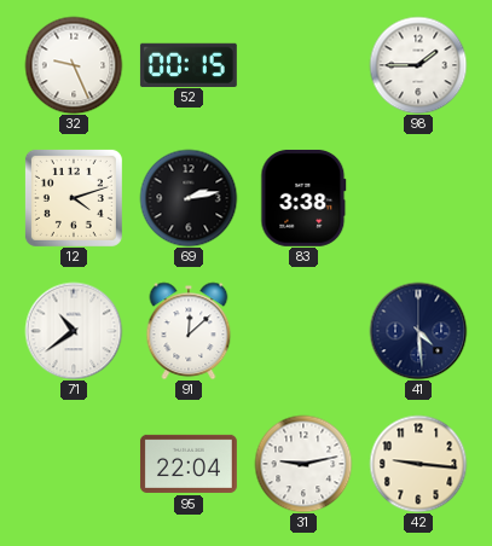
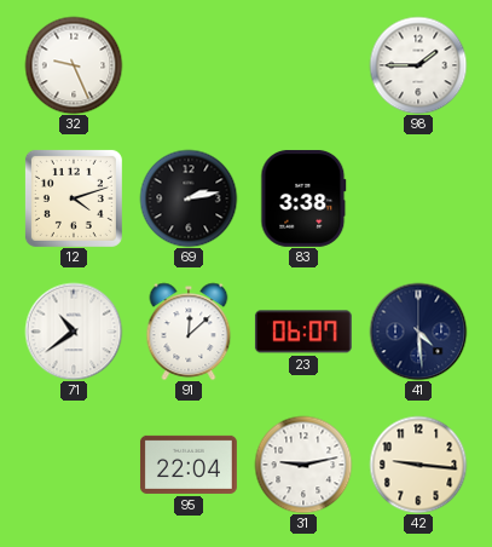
52: 00:15 -> none
23: none -> 06:07
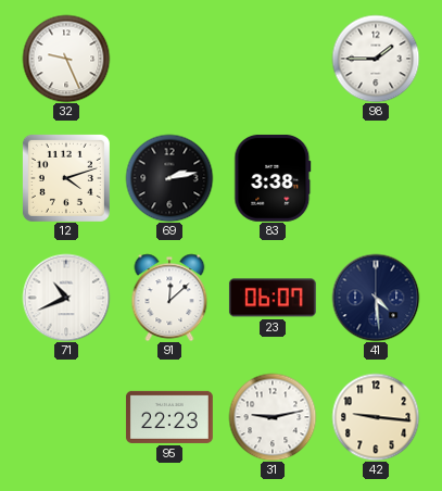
71: 10:39 -> 10:41
95: 22:04 -> 22:23
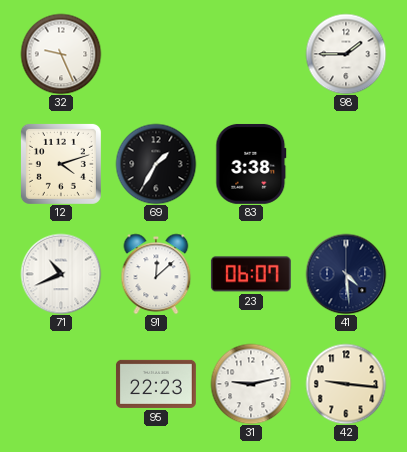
69: 2:13 -> 1:35
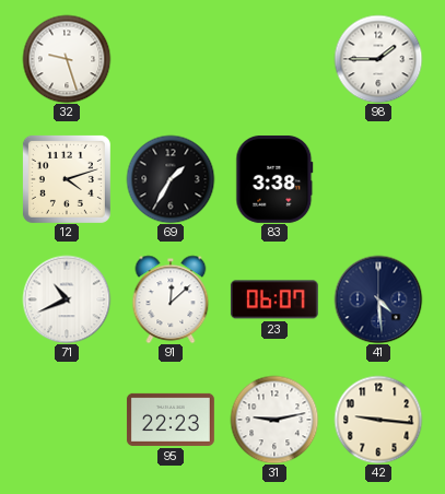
32: 9:26 -> 9:27
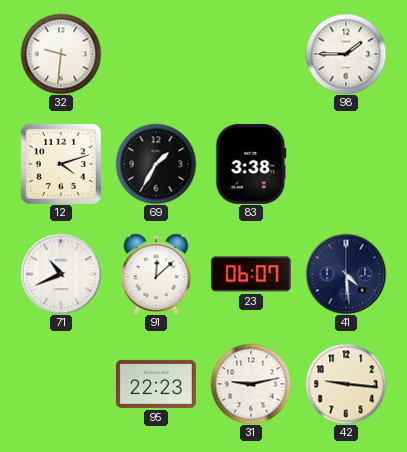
32: 9:27 -> 9:31
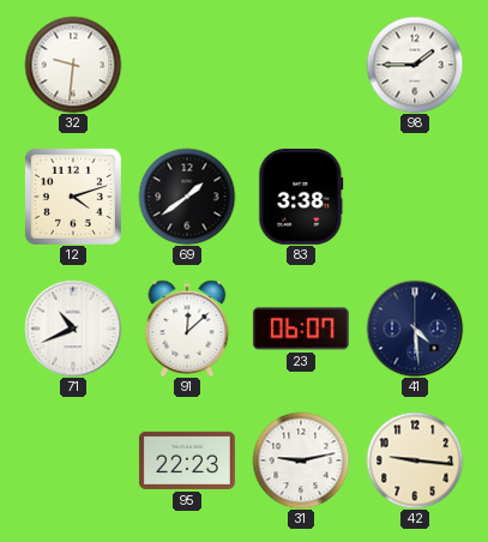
69: 1:35 -> 1:39
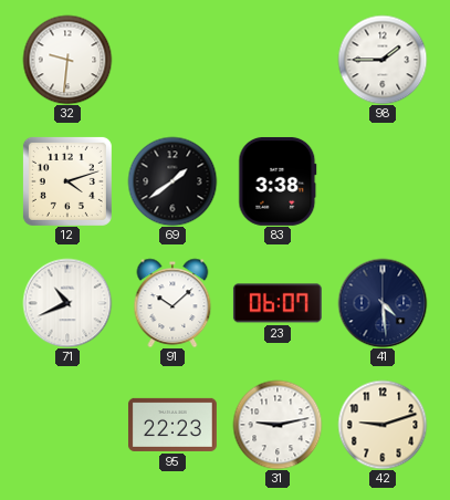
91: 12:08 -> 10:08
42: 9:16 -> 9:12
